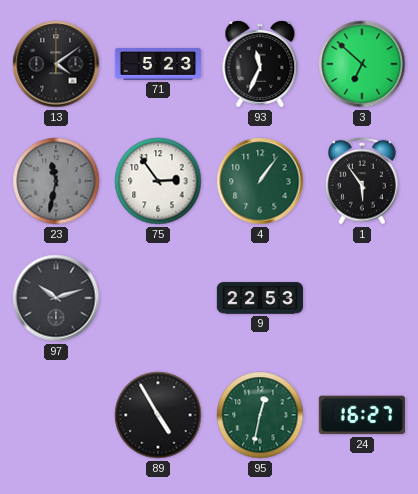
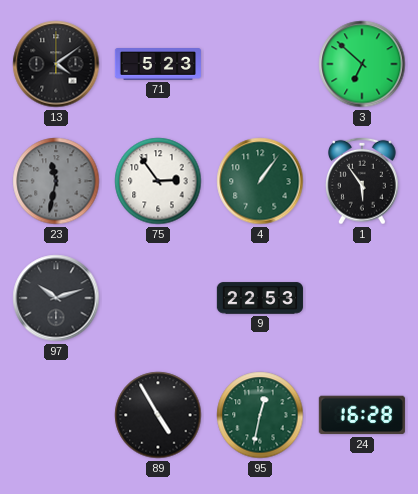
93: 11:34 -> none
24: 16:27 -> 16:28
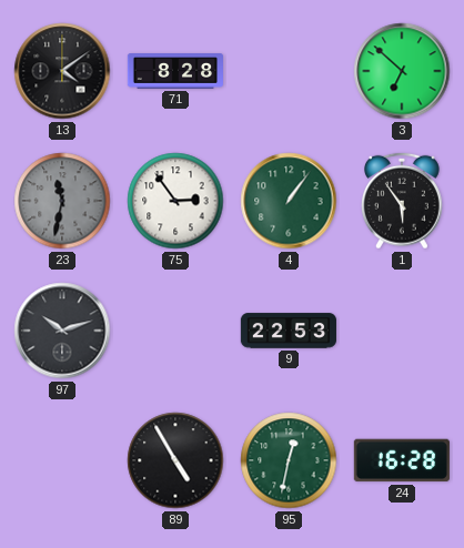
71: 5:23 -> 8:28
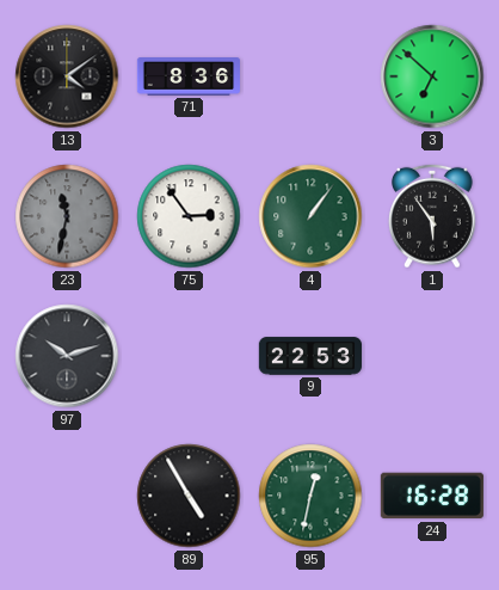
71: 8:28 -> 8:36
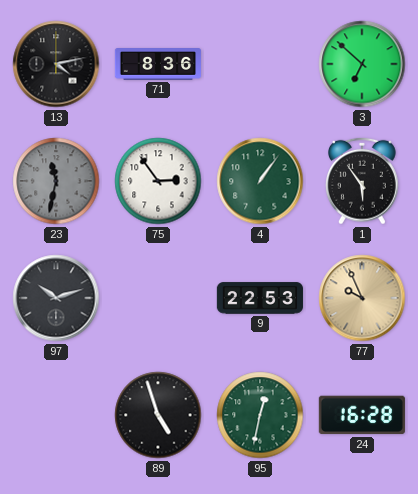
13: 4:09 -> 4:13
77: none -> 9:56
89: 4:55 -> 4:57
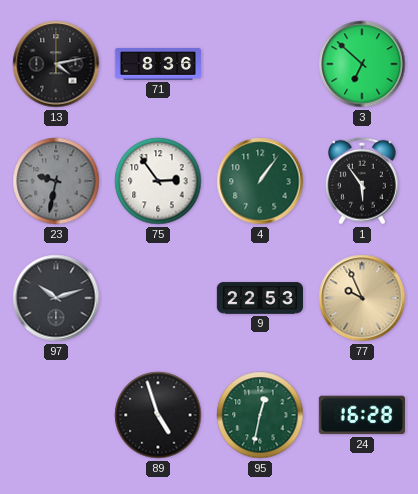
23: 11:32 -> 9:32
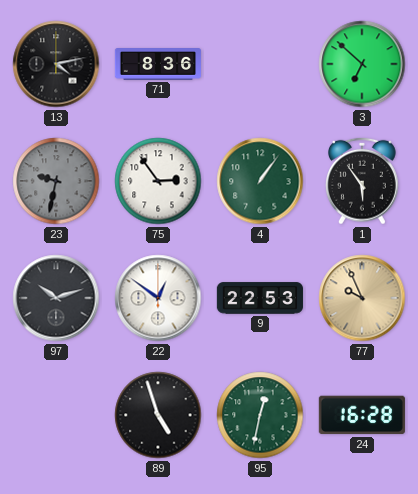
22: none -> 12:51
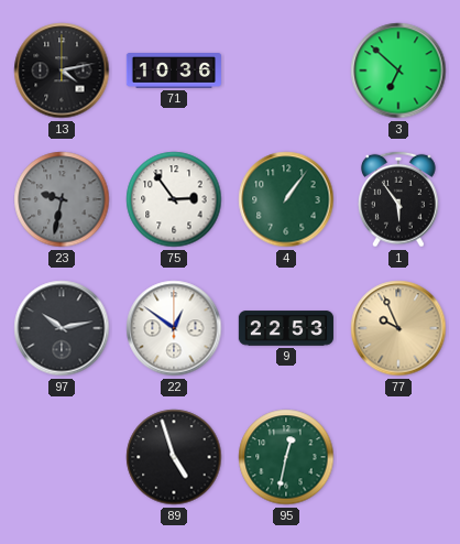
71: 8:36 -> 10:36
97: 10:12 -> 10:13
24: 16:28 -> none
